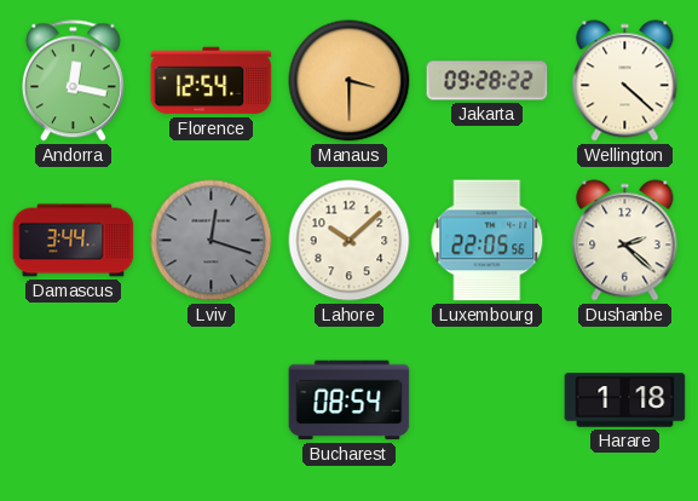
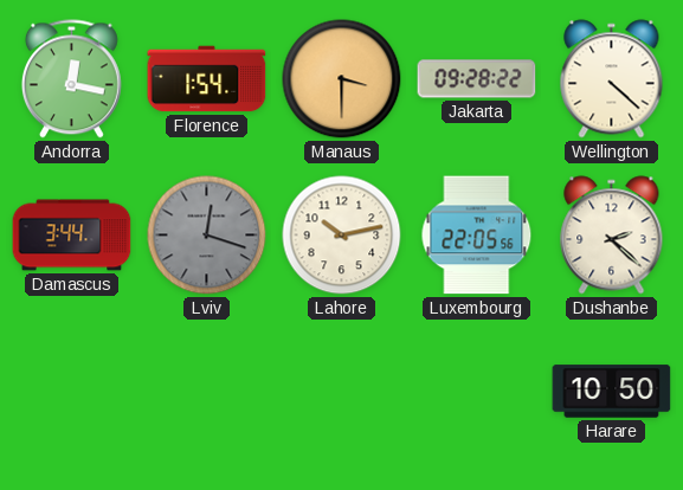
Florence: 12:54 -> 1:54
Lahore: 10:08 -> 10:13
Bucharest: 08:54 -> none
Harare: 1:18 -> 10:50
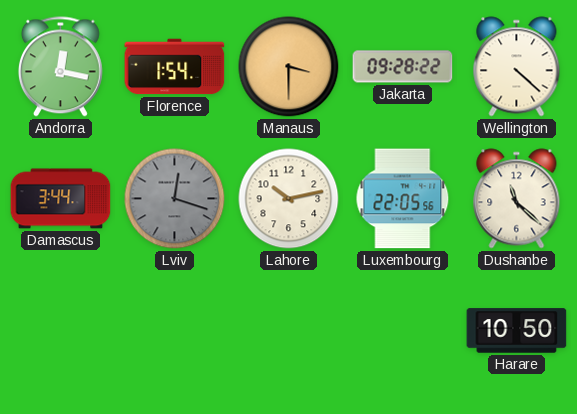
Dushanbe: 2:22 -> 11:22
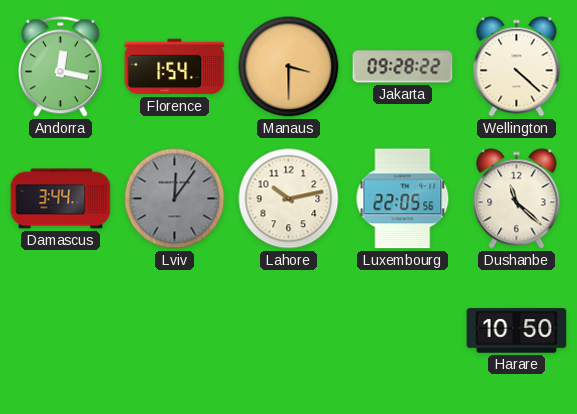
Lviv: 12:18 -> 12:06
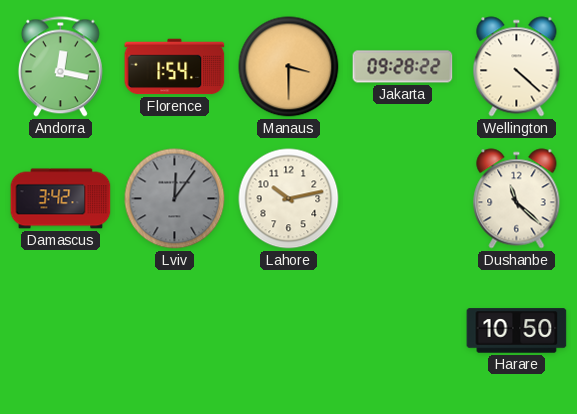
Damascus: 3:44 -> 3:42
Luxembourg: 22:05 -> none
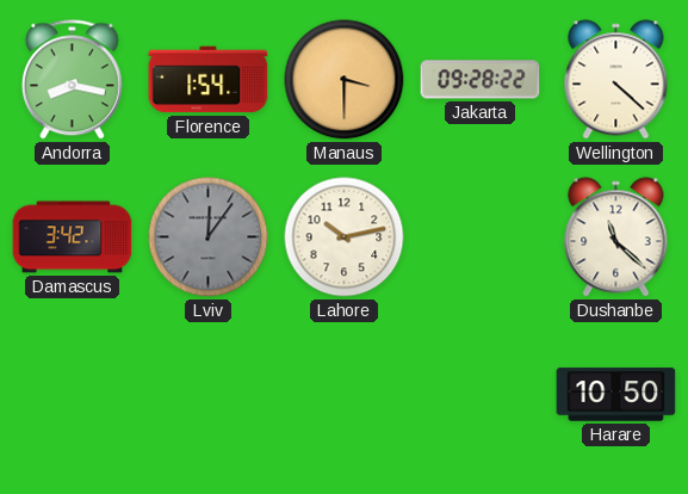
Andorra: 12:17 -> 8:17
